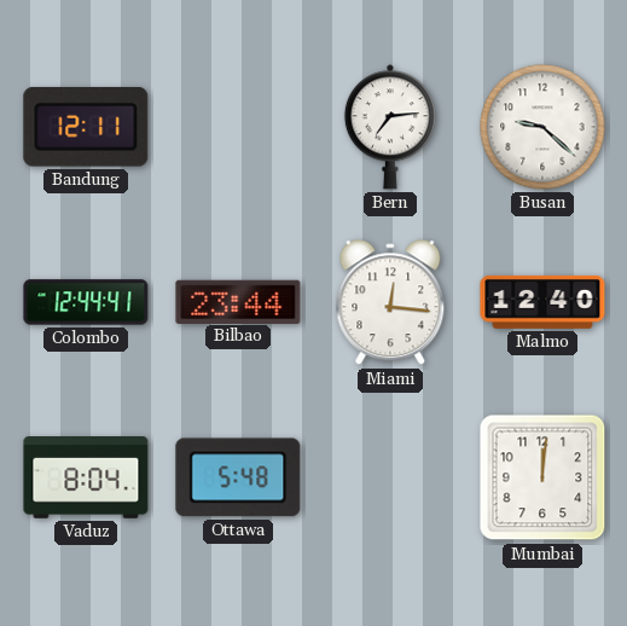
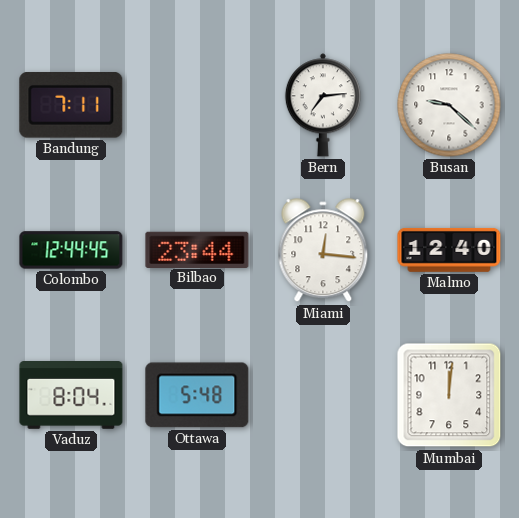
Bandung: 12:11 -> 7:11
Colombo: 12:44:41 -> 12:44:45
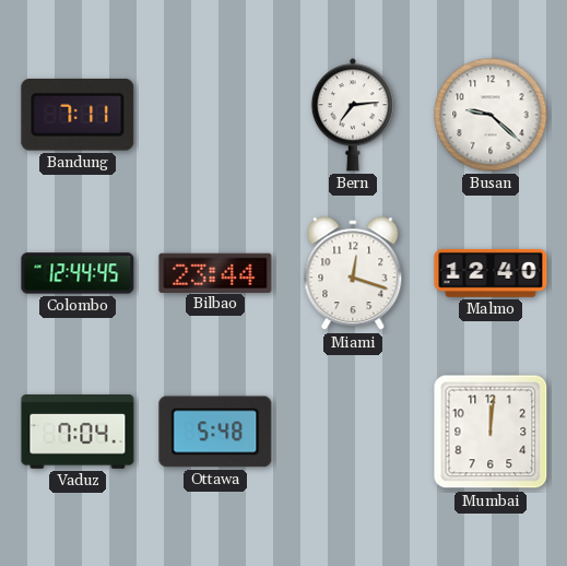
Miami: 12:16 -> 12:18
Vaduz: 8:04 -> 7:04
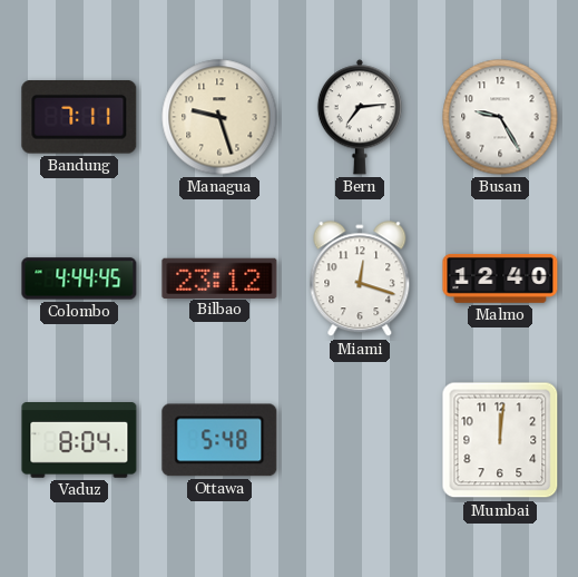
Managua: none -> 9:27
Busan: 9:22 -> 9:25
Colombo: 12:44 -> 4:44
Bilbao: 23:44 -> 23:12
Vaduz: 7:04 -> 8:04
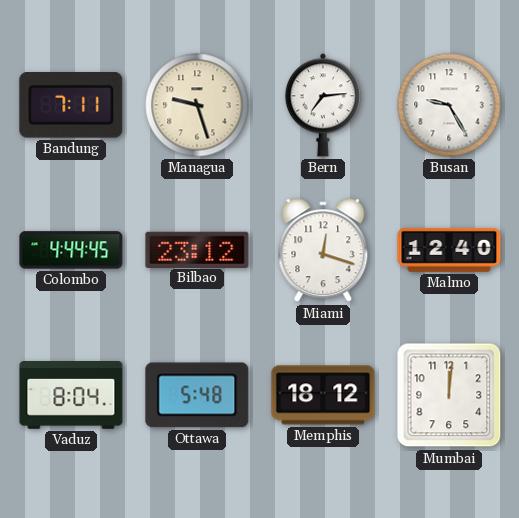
Memphis: none -> 18:12
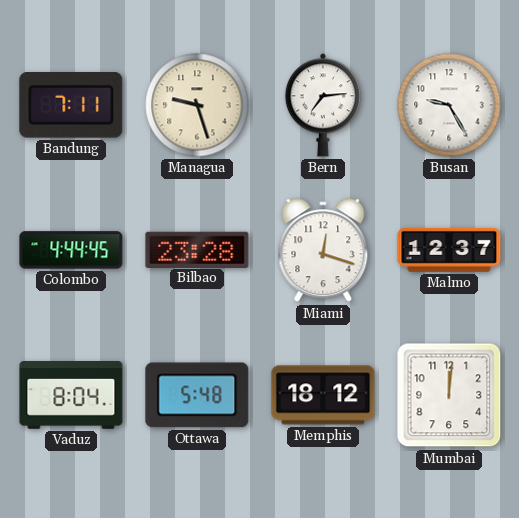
Bilbao: 23:12 -> 23:28
Malmo: 12:40 -> 12:37
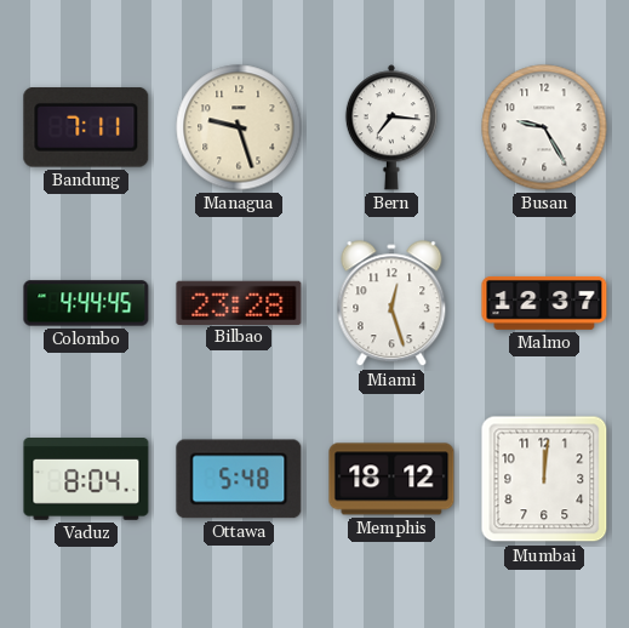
Bern: 7:14 -> 7:16
Miami: 12:18 -> 12:27
